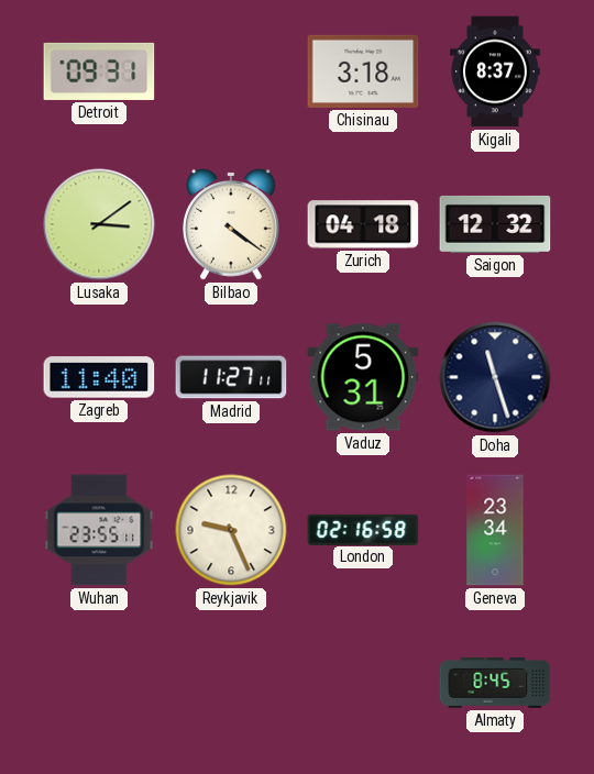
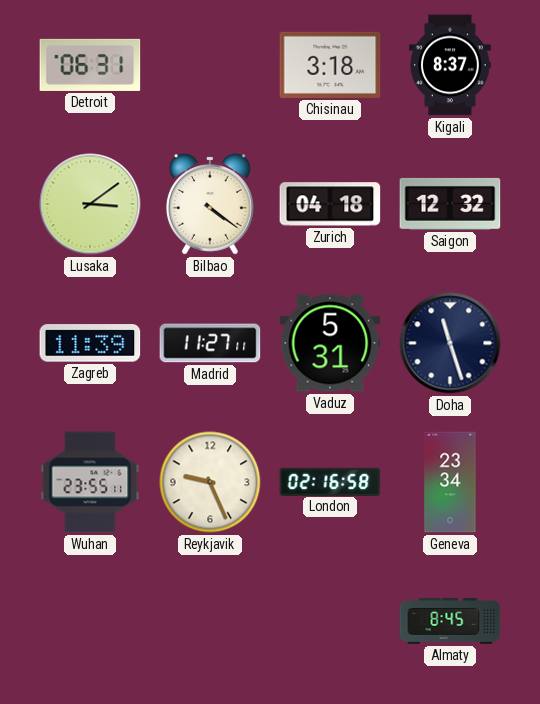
Detroit: 09:31 -> 06:31
Zagreb: 11:40 -> 11:39
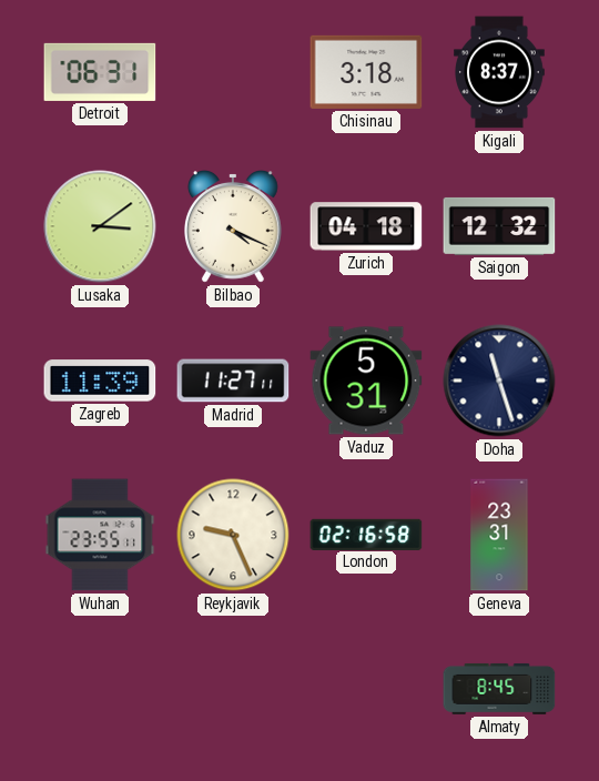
Bilbao: 4:21 -> 4:19
Geneva: 23:34 -> 23:31
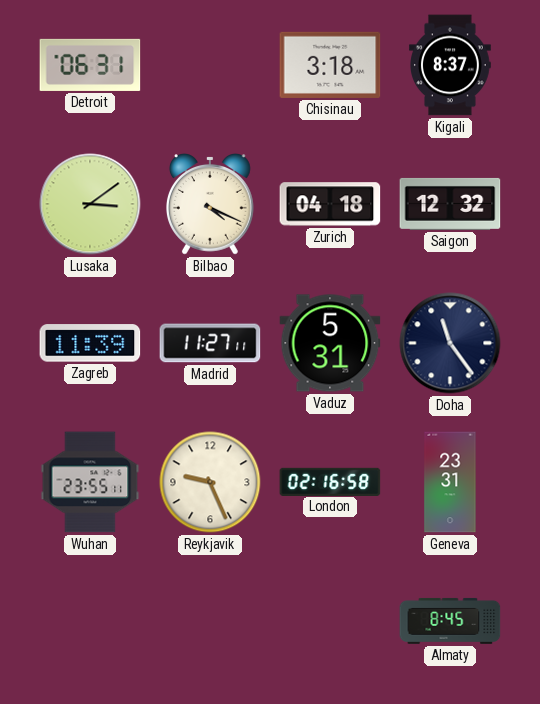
Doha: 11:27 -> 11:24
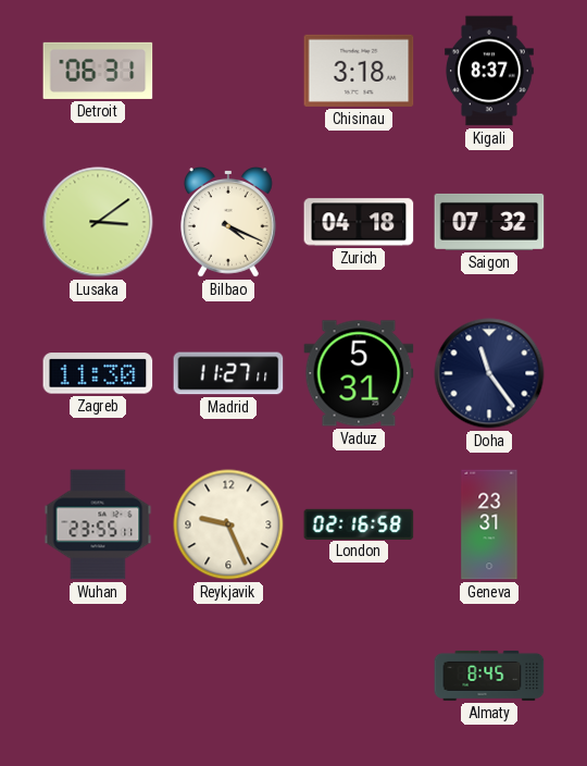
Saigon: 12:32 -> 07:32
Zagreb: 11:39 -> 11:30
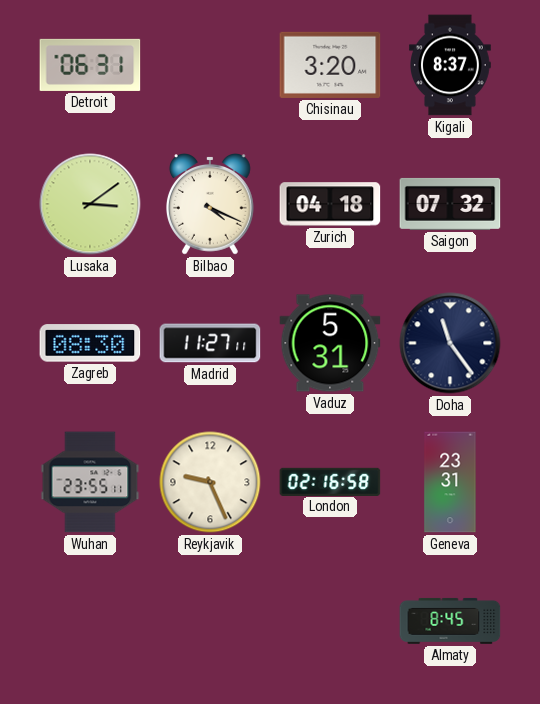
Chisinau: 3:18 -> 3:20
Zagreb: 11:30 -> 08:30
